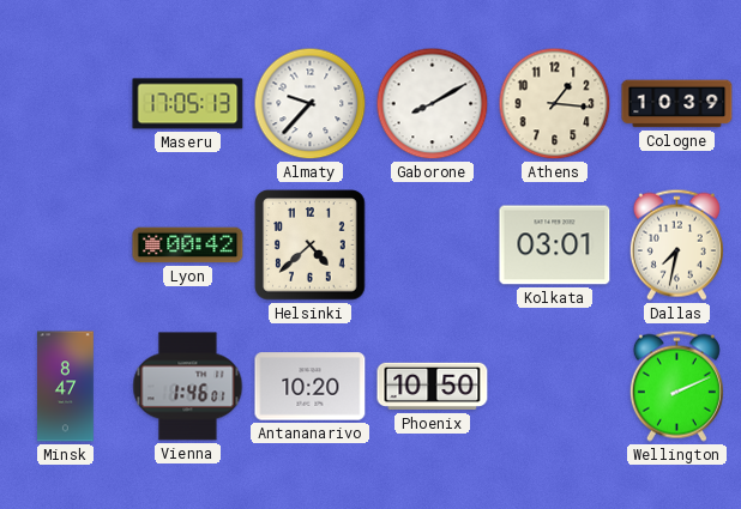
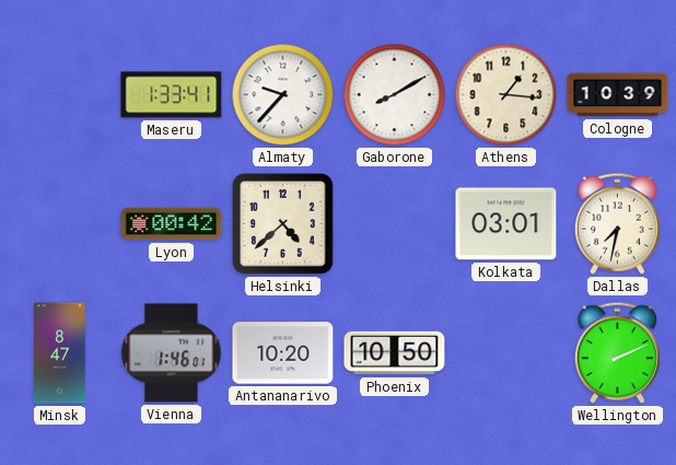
Maseru: 17:05 -> 1:33
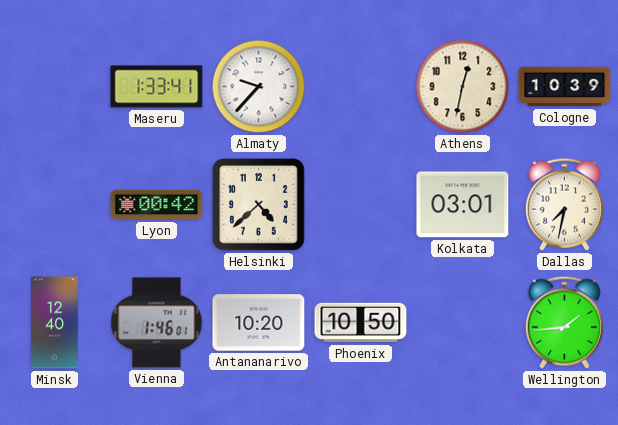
Gaborone: 8:10 -> none
Athens: 1:16 -> 12:32
Minsk: 8:47 -> 12:40
Wellington: 2:11 -> 1:44
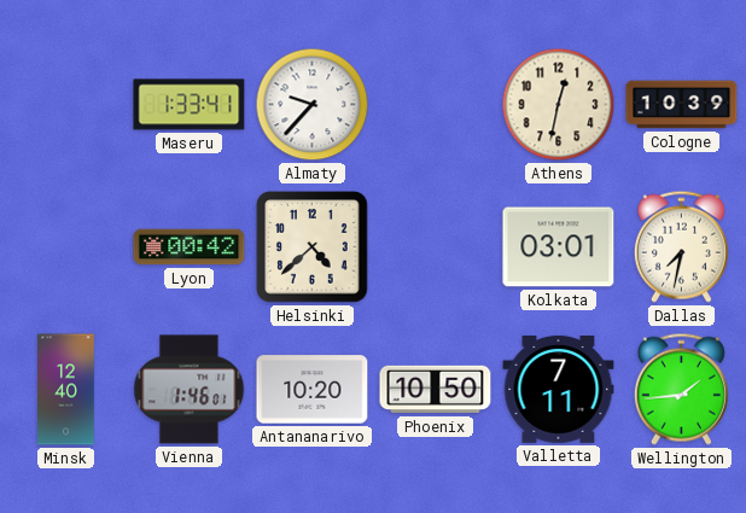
Valletta: none -> 7:11
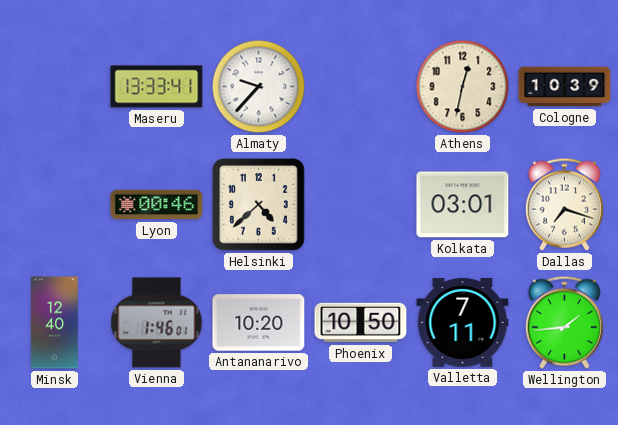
Maseru: 1:33 -> 13:33
Lyon: 00:42 -> 00:46
Dallas: 7:32 -> 7:18
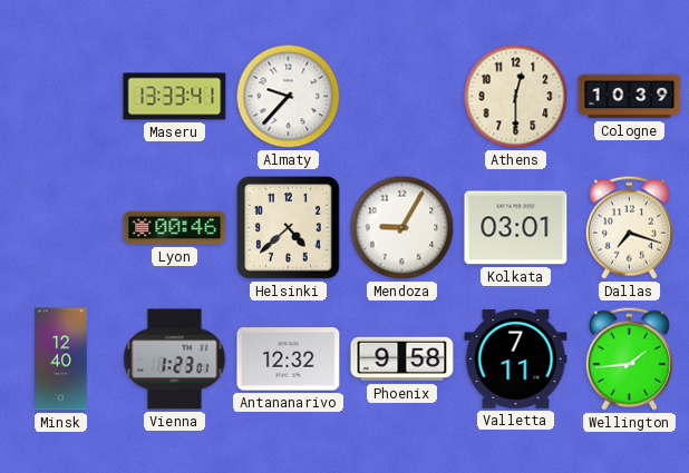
Athens: 12:32 -> 12:30
Mendoza: none -> 9:05
Vienna: 1:46 -> 1:23
Antananarivo: 10:20 -> 12:32
Phoenix: 10:50 -> 9:58
